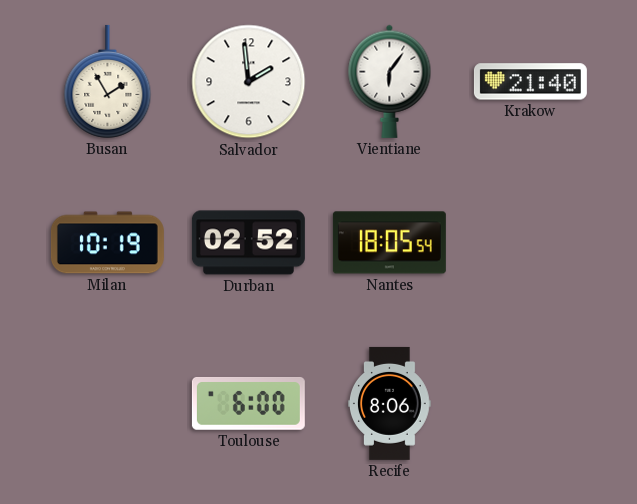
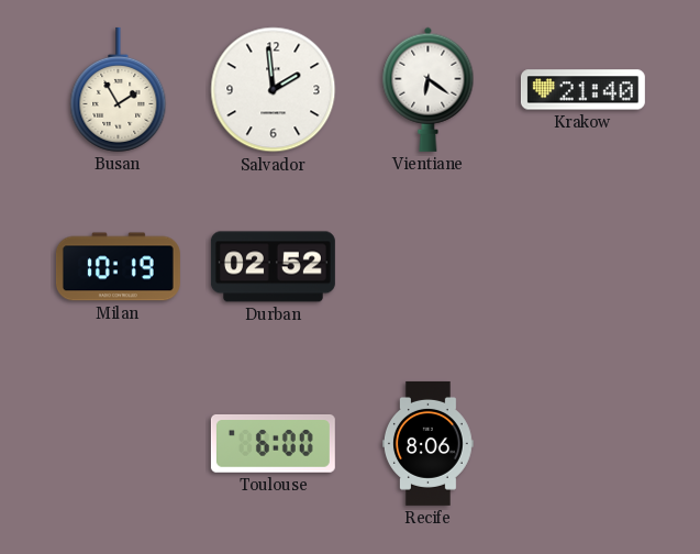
Vientiane: 6:06 -> 6:21
Nantes: 18:05 -> none
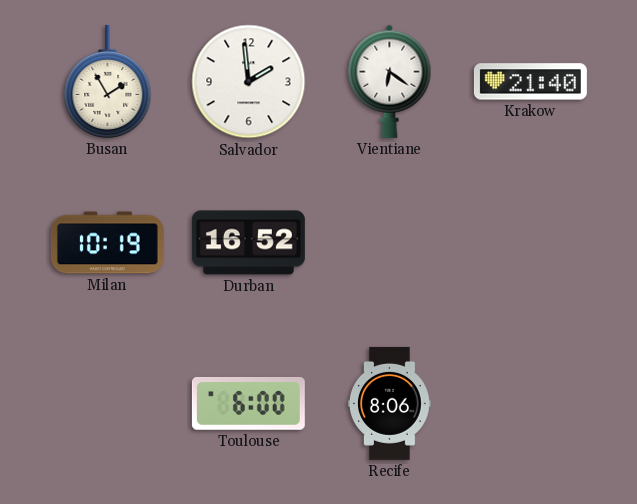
Durban: 02:52 -> 16:52
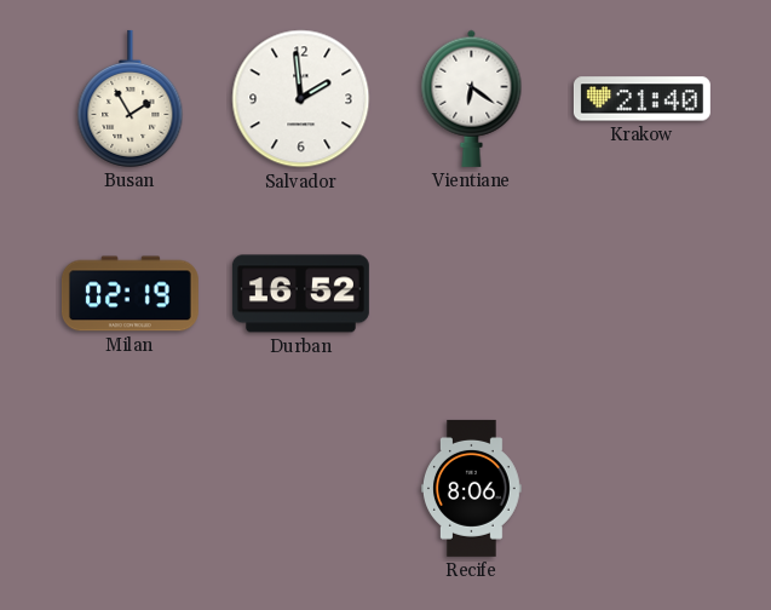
Milan: 10:19 -> 02:19
Toulouse: 6:00 -> none
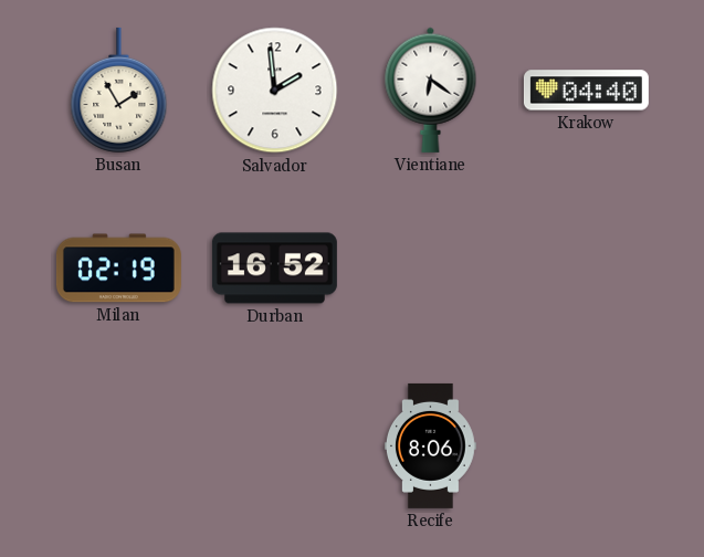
Krakow: 21:40 -> 04:40
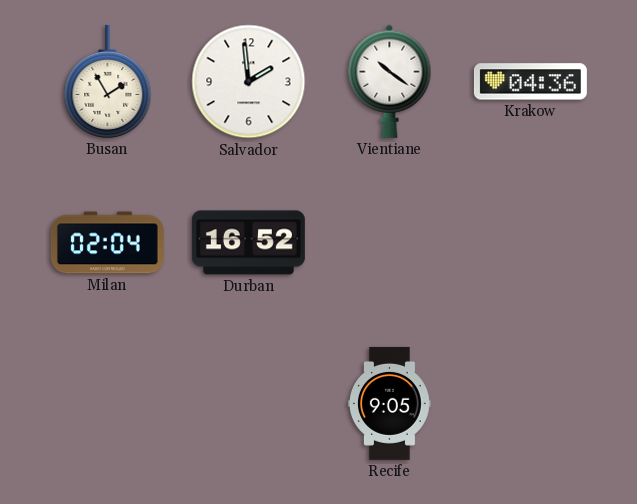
Vientiane: 6:21 -> 10:21
Krakow: 04:40 -> 04:36
Milan: 02:19 -> 02:04
Recife: 8:06 -> 9:05
